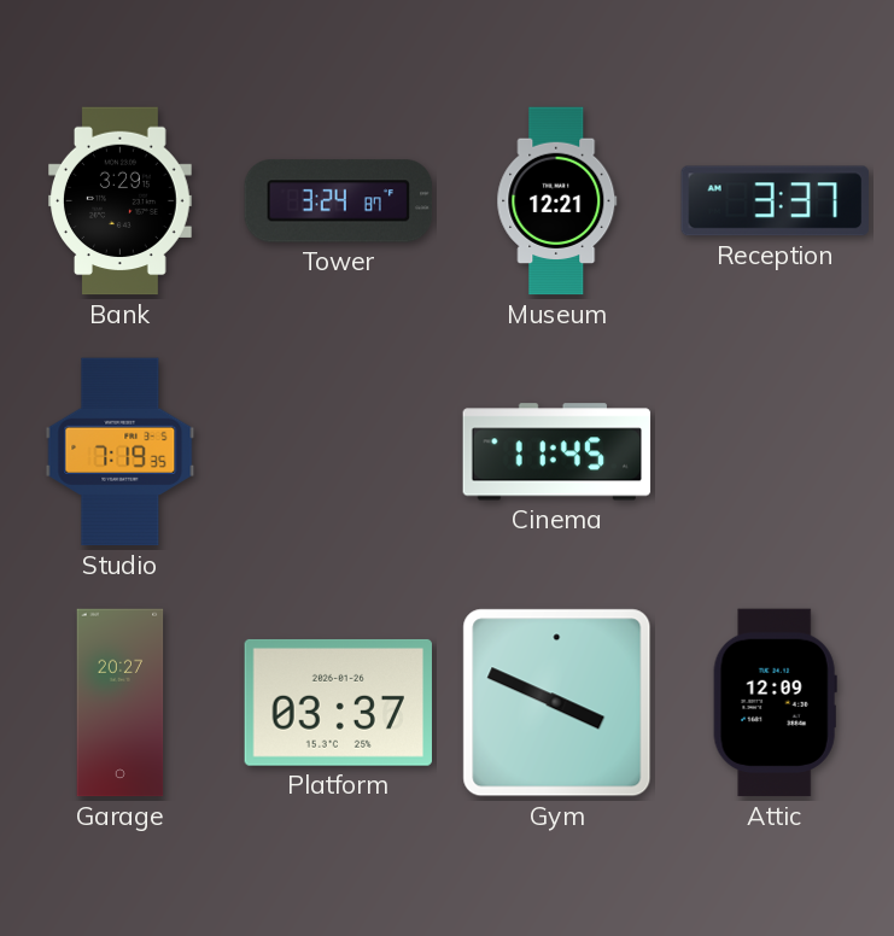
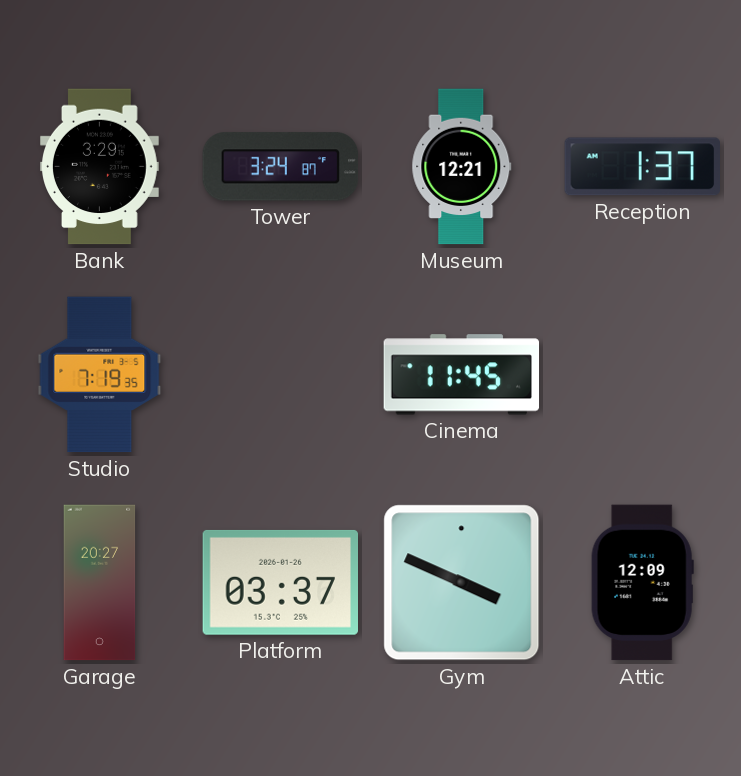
Reception: 3:37 -> 1:37
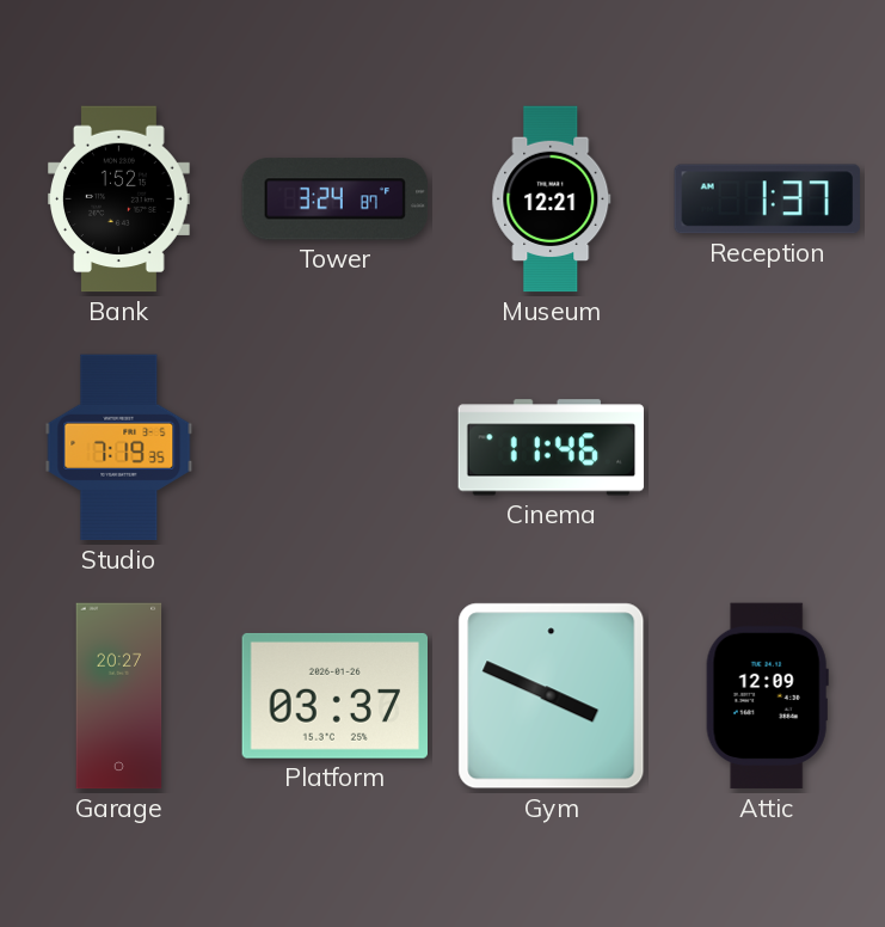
Bank: 3:29 -> 1:52
Cinema: 11:45 -> 11:46
